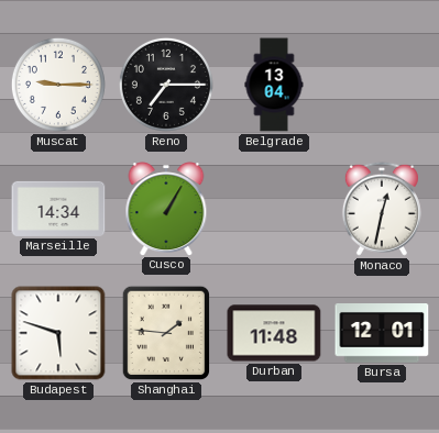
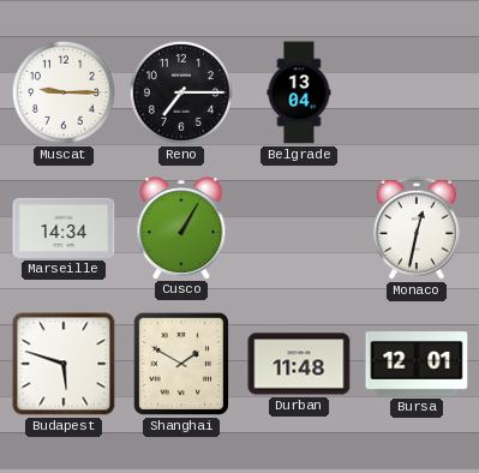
Shanghai: 1:46 -> 1:50
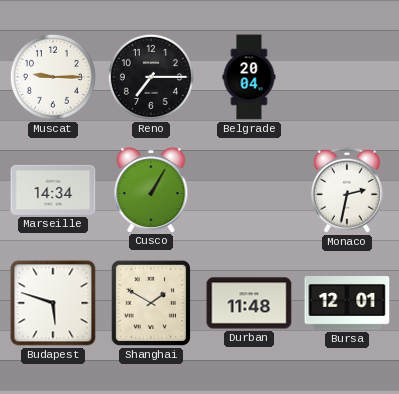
Belgrade: 13:04 -> 20:04
Monaco: 12:32 -> 2:32
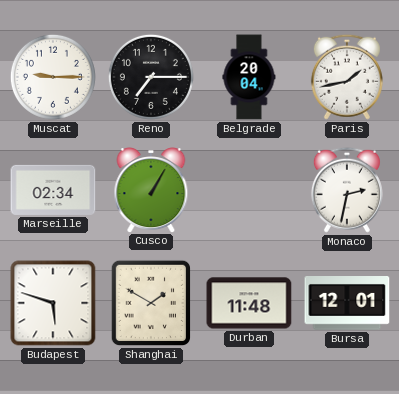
Paris: none -> 1:43
Marseille: 14:34 -> 02:34
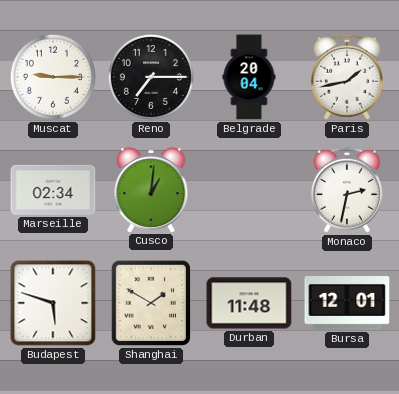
Cusco: 1:05 -> 1:01
